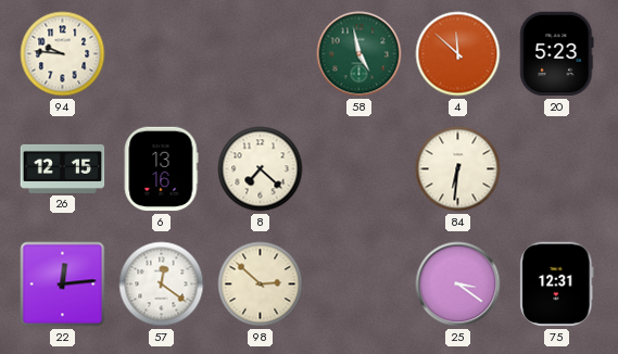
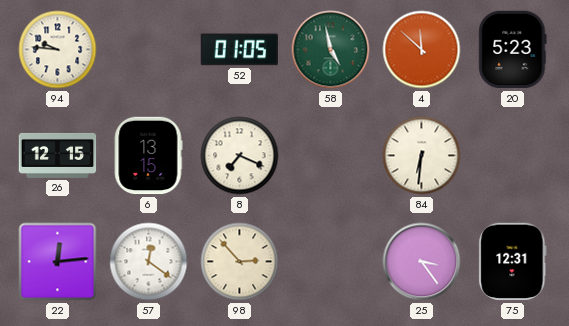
52: none -> 01:05
6: 13:16 -> 13:15
8: 7:22 -> 7:19
98: 2:52 -> 2:53
25: 3:21 -> 3:24
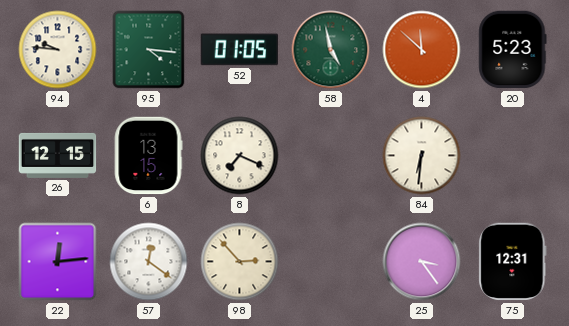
95: none -> 4:16
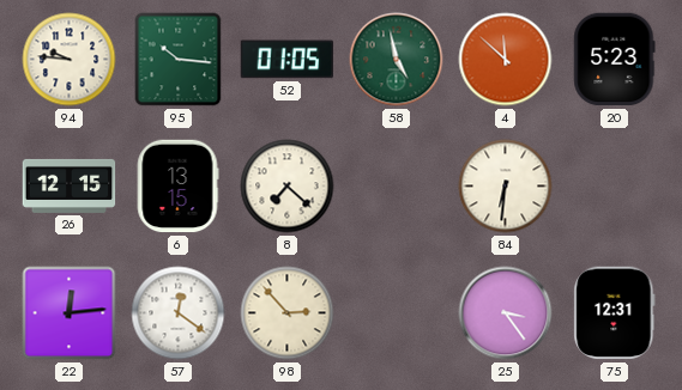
95: 4:16 -> 10:16
8: 7:19 -> 7:22
